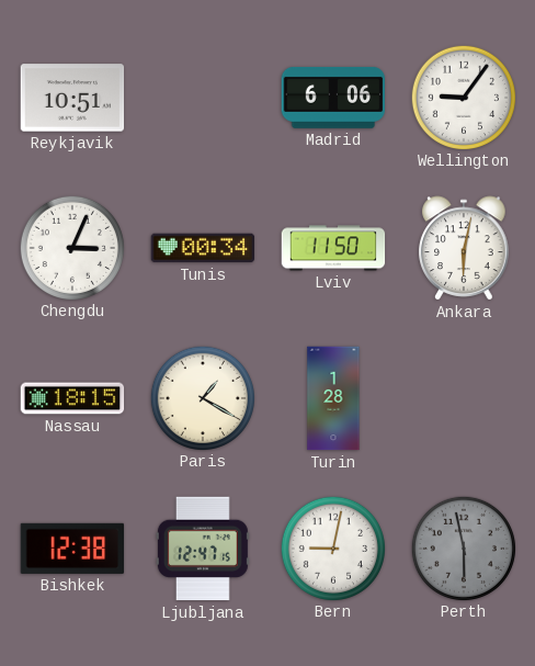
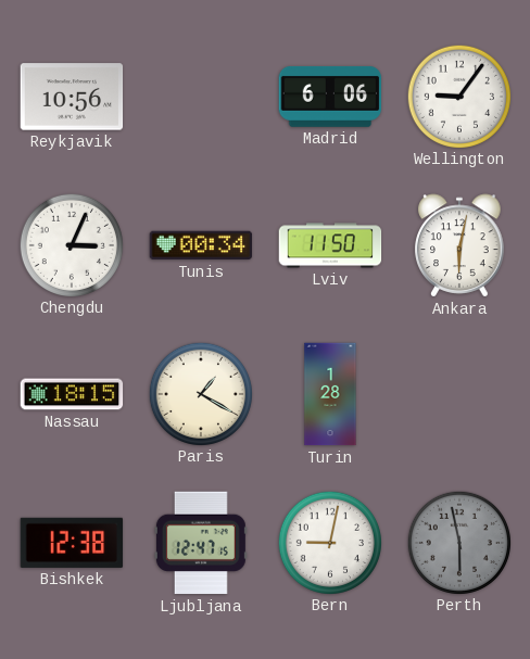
Reykjavik: 10:51 -> 10:56
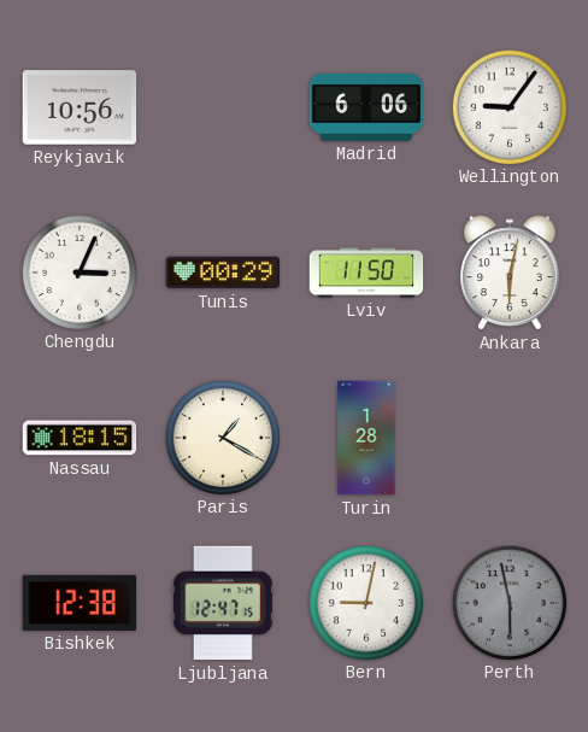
Tunis: 00:34 -> 00:29
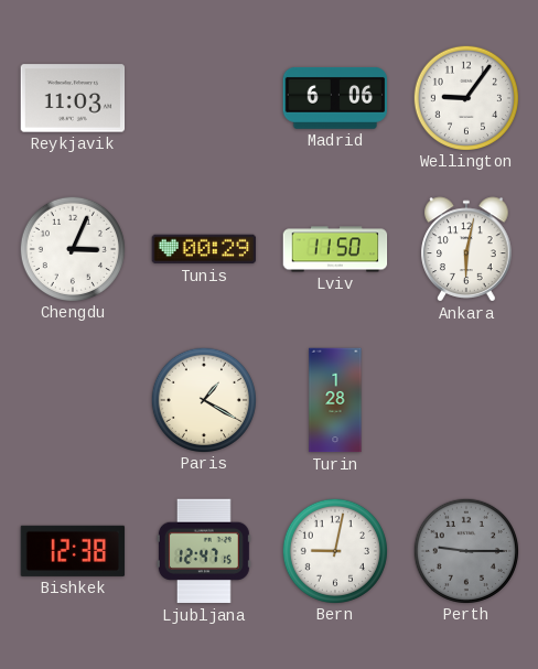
Reykjavik: 10:56 -> 11:03
Nassau: 18:15 -> none
Perth: 5:58 -> 9:15
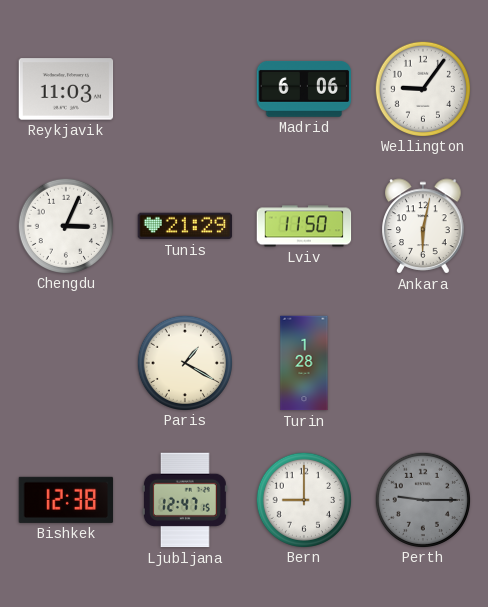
Tunis: 00:29 -> 21:29
Bern: 9:02 -> 9:00
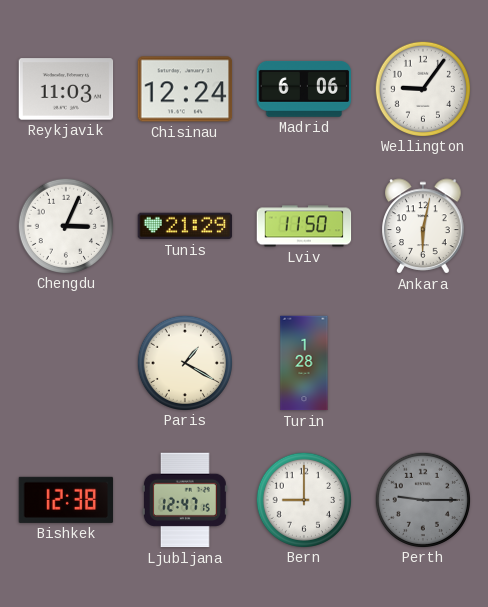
Chisinau: none -> 12:24
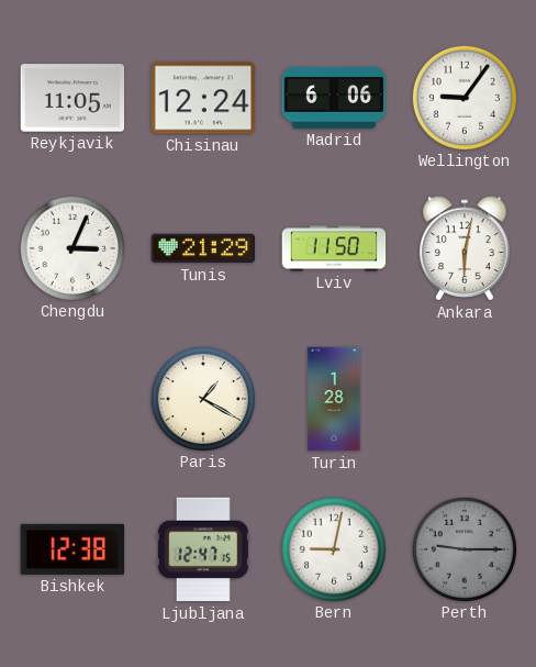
Reykjavik: 11:03 -> 11:05
Bern: 9:00 -> 9:02
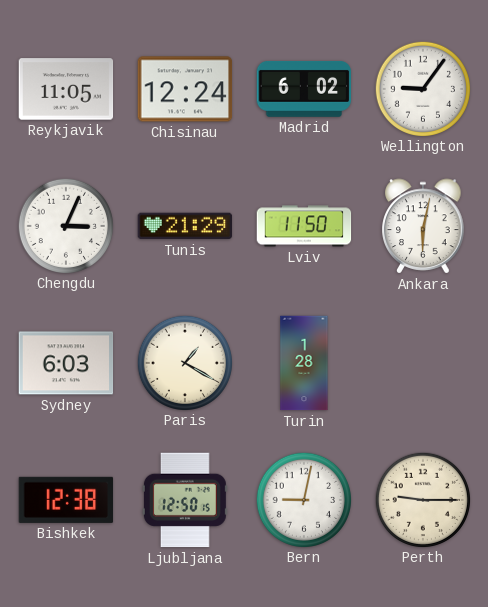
Madrid: 6:06 -> 6:02
Sydney: none -> 6:03
Ljubljana: 12:47 -> 12:50
Perth dial: grey -> cream
